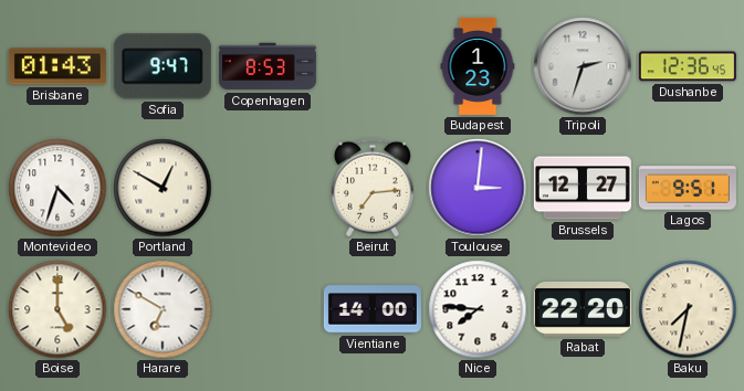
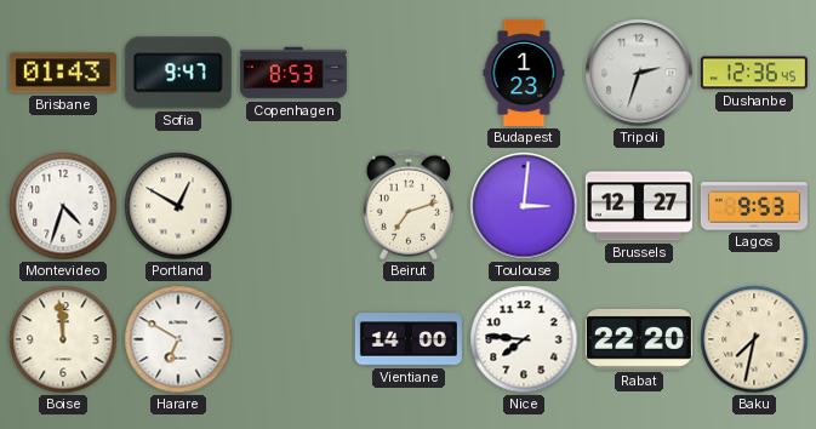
Beirut: 7:14 -> 7:12
Lagos: 9:51 -> 9:53
Boise: 5:00 -> 11:59
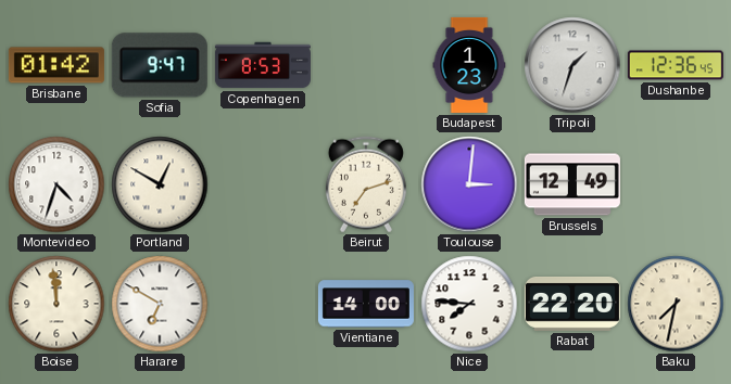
Brisbane: 01:43 -> 01:42
Tripoli: 2:33 -> 1:33
Brussels: 12:27 -> 12:49
Lagos: 9:53 -> none
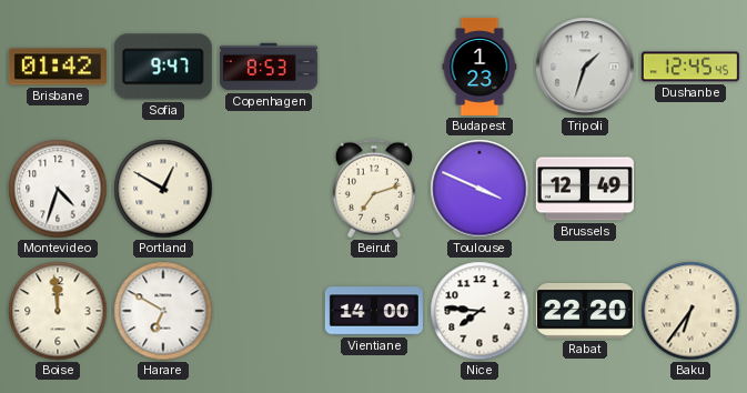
Dushanbe: 12:36 -> 12:45
Toulouse: 3:01 -> 3:49
Baku: 7:32 -> 6:36
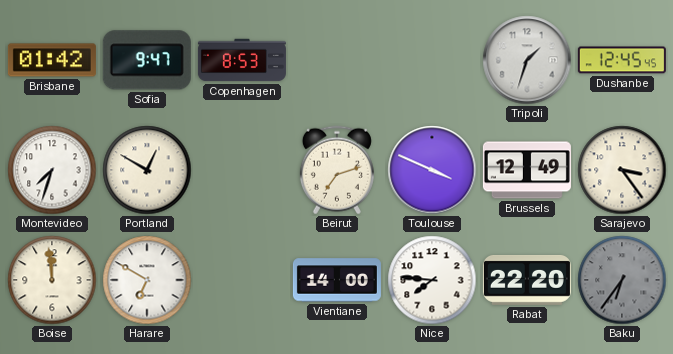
Budapest: 1:23 -> none
Montevideo: 4:33 -> 7:33
Sarajevo: none -> 3:24
Baku dial: cream -> grey
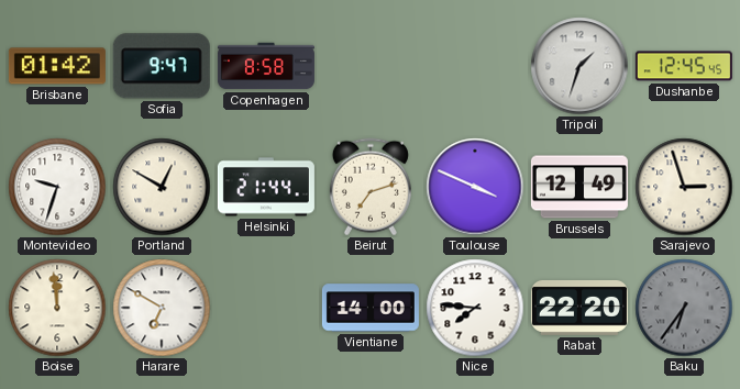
Copenhagen: 8:53 -> 8:58
Montevideo: 7:33 -> 9:33
Helsinki: none -> 21:44
Sarajevo: 3:24 -> 2:57
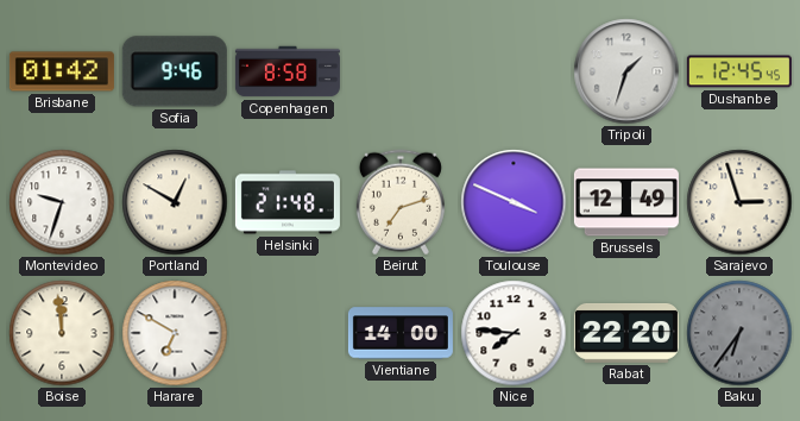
Sofia: 9:47 -> 9:46
Helsinki: 21:44 -> 21:48
